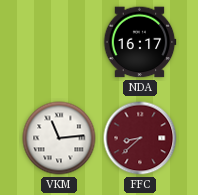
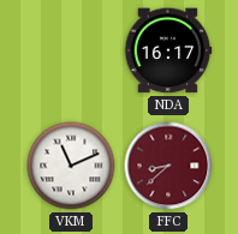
VKM: 11:14 -> 11:11
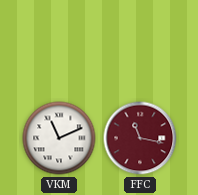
NDA: 16:17 -> none
FFC: 8:38 -> 11:17
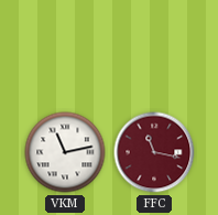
VKM: 11:11 -> 11:13
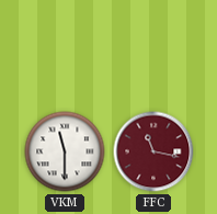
VKM: 11:13 -> 11:30
